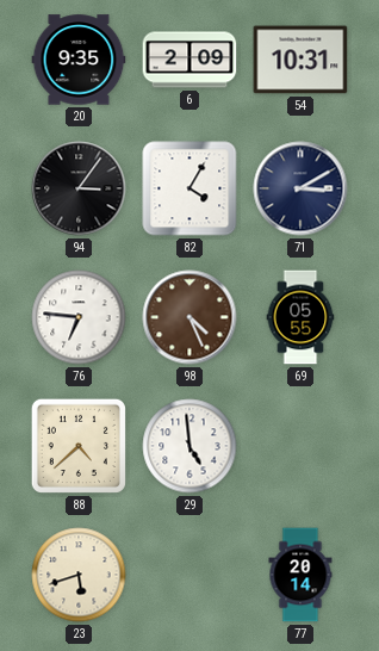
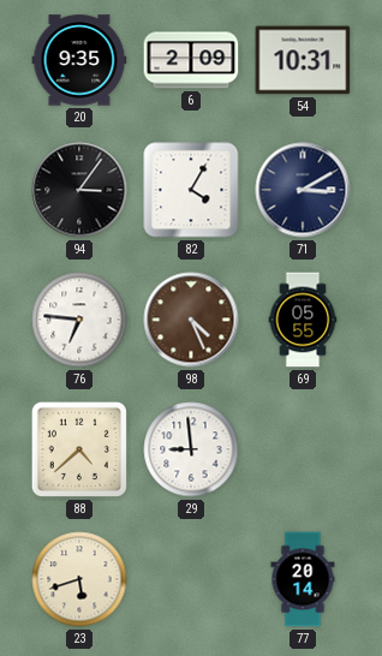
29: 4:59 -> 8:59
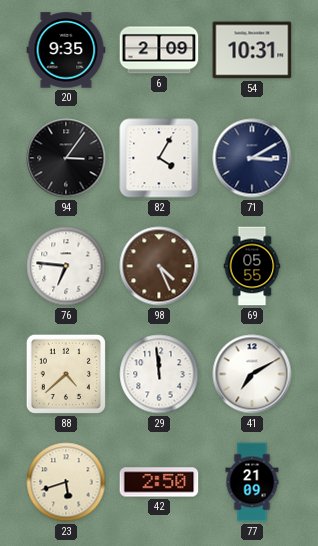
29: 8:59 -> 11:59
41: none -> 7:10
42: none -> 2:50
77: 20:14 -> 21:09
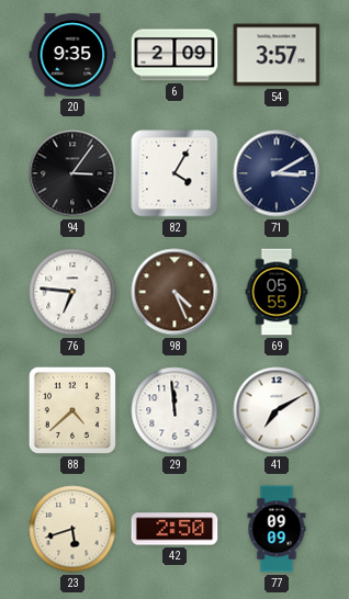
54: 10:31 -> 3:57
77: 21:09 -> 09:09
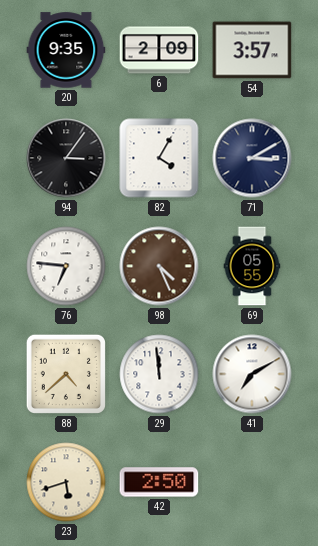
77: 09:09 -> none
